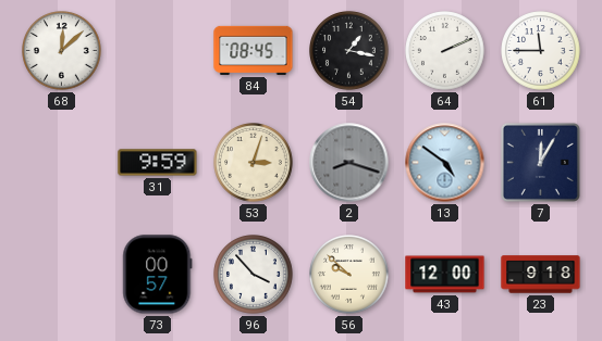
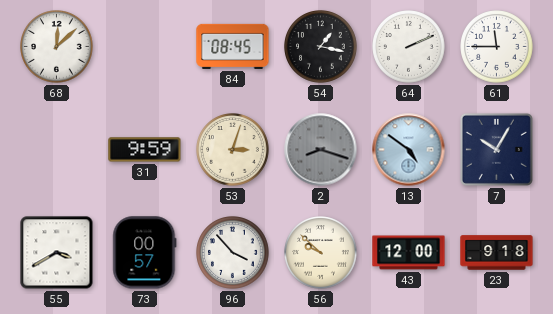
7: 12:05 -> 10:05
55: none -> 3:40
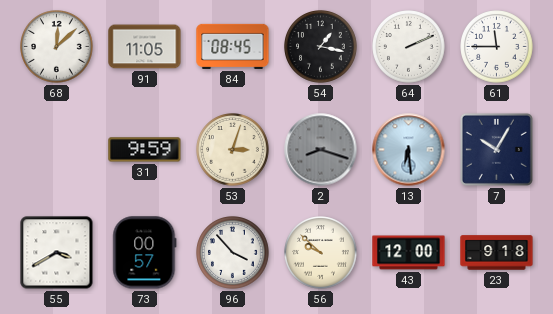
91: none -> 11:05
13: 4:51 -> 6:29
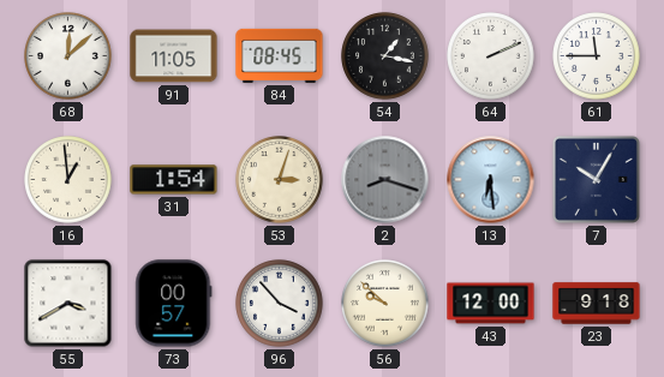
16: none -> 12:59
31: 9:59 -> 1:54
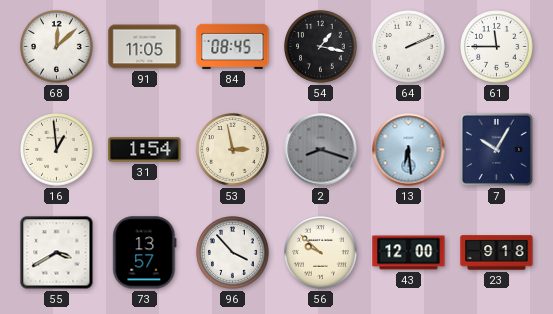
53: 3:03 -> 2:58
73: 00:57 -> 13:57
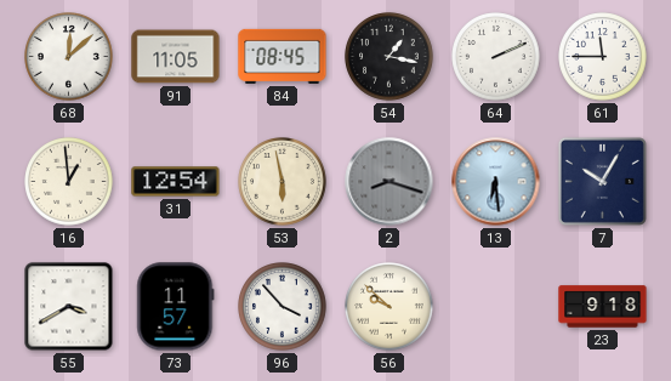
31: 1:54 -> 12:54
53: 2:58 -> 5:58
73: 13:57 -> 11:57
43: 12:00 -> none
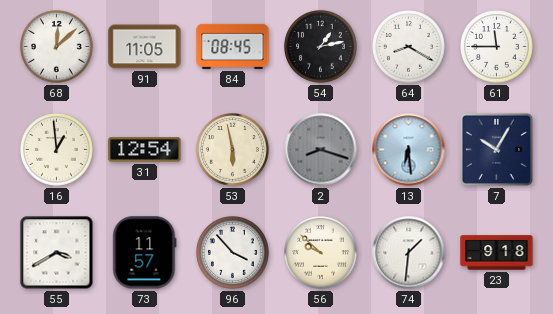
54: 1:17 -> 1:13
64: 2:11 -> 8:20
74: none -> 1:31
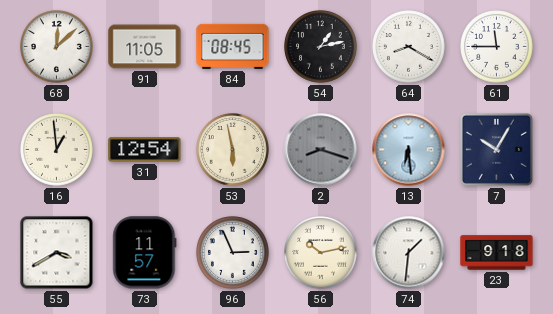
96: 3:53 -> 2:56
56: 9:52 -> 10:13
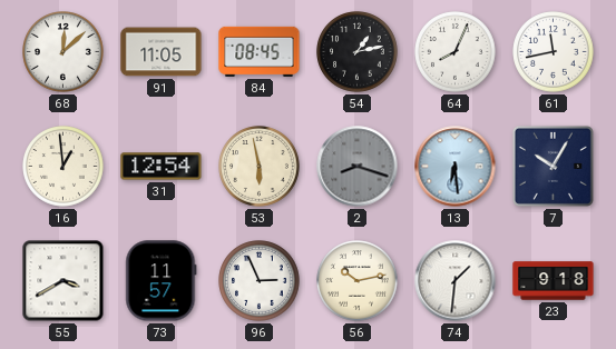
64: 8:20 -> 8:04
61: 11:45 -> 11:43
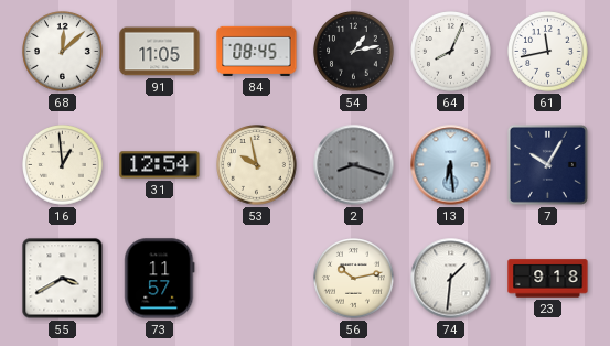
53: 5:58 -> 9:58
96: 2:56 -> none
